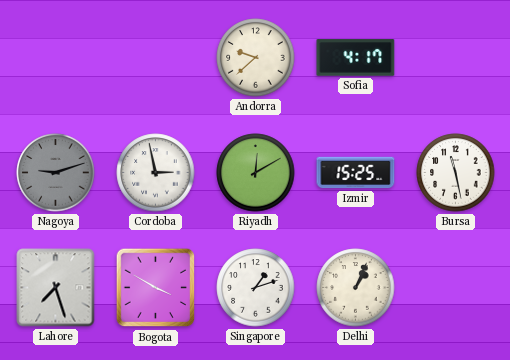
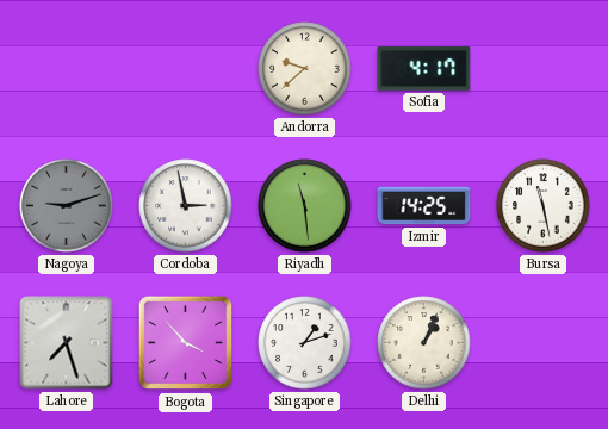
Riyadh: 12:10 -> 11:29
Izmir: 15:25 -> 14:25
Bogota: 3:50 -> 3:53
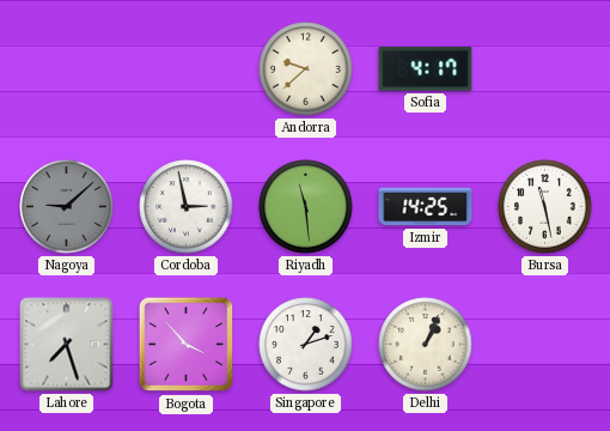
Nagoya: 9:12 -> 9:08
